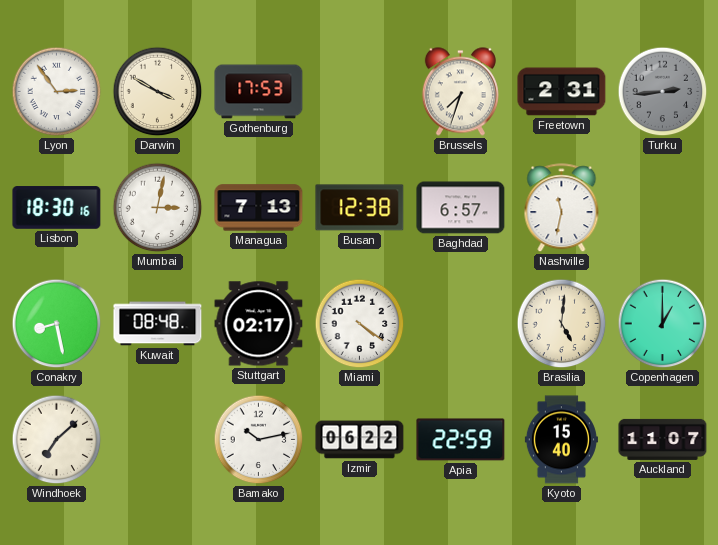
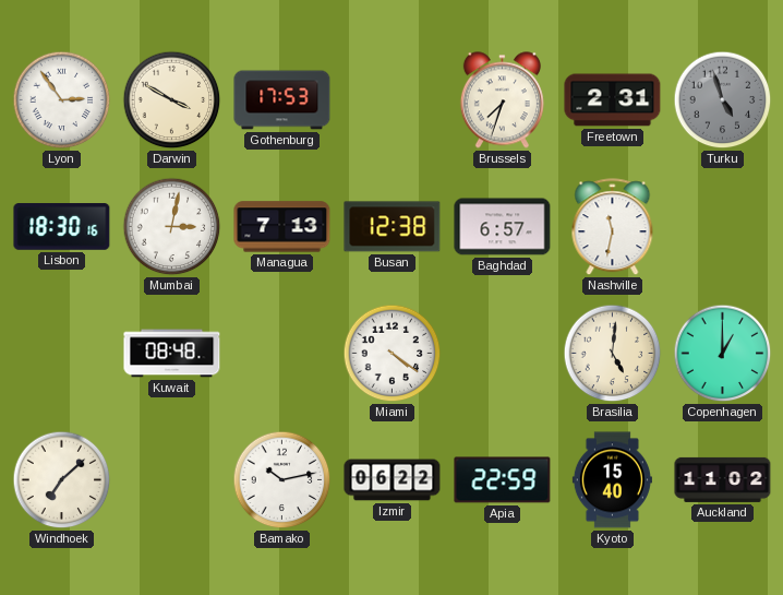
Turku: 2:44 -> 4:57
Conakry: 8:28 -> none
Stuttgart: 02:17 -> none
Auckland: 11:07 -> 11:02
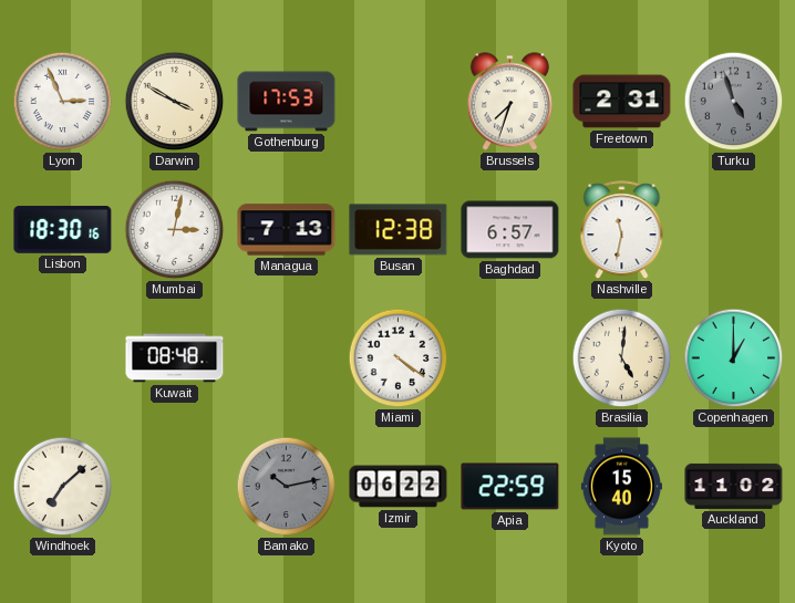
Lyon: 2:54 -> 2:56
Bamako dial: white -> grey
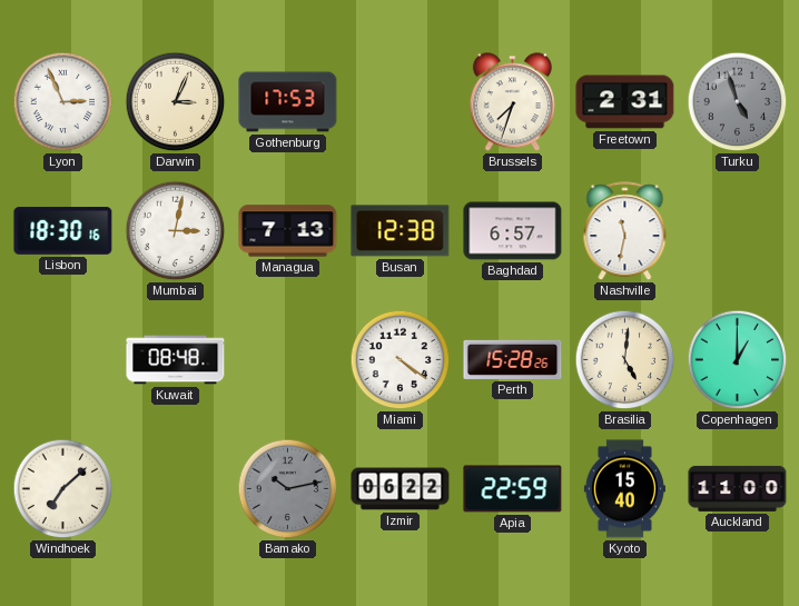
Darwin: 3:50 -> 3:04
Perth: none -> 15:28
Auckland: 11:02 -> 11:00
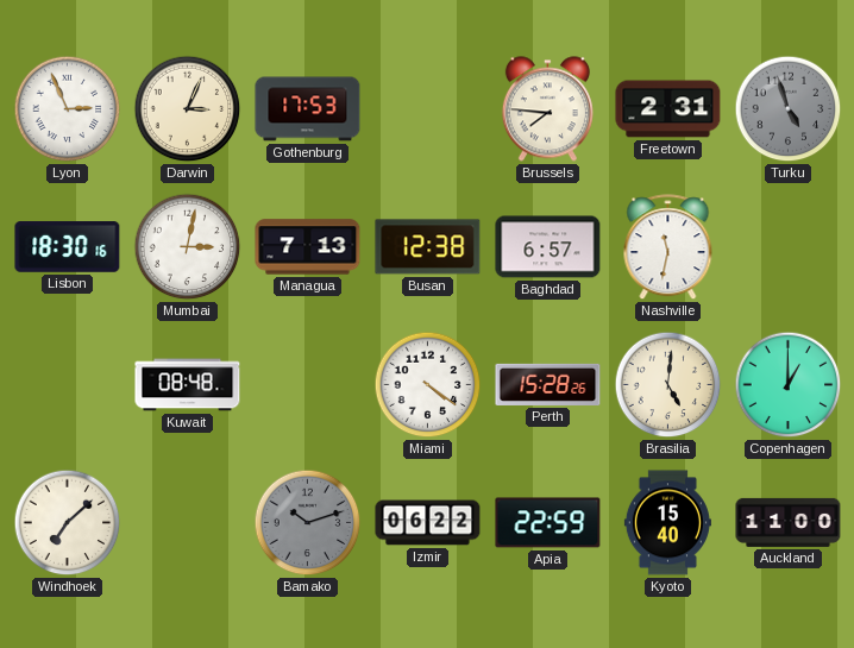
Brussels: 7:33 -> 7:46
Bamako: 10:13 -> 10:12
